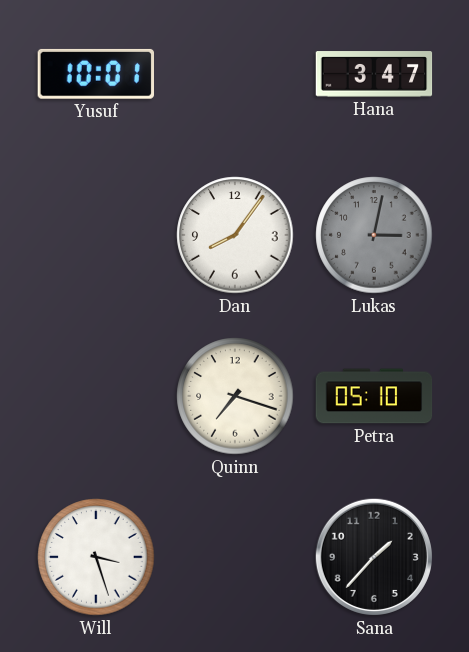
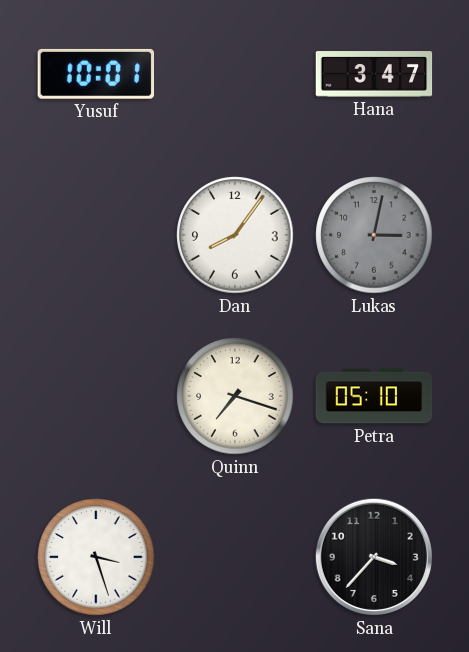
Sana: 1:37 -> 3:37
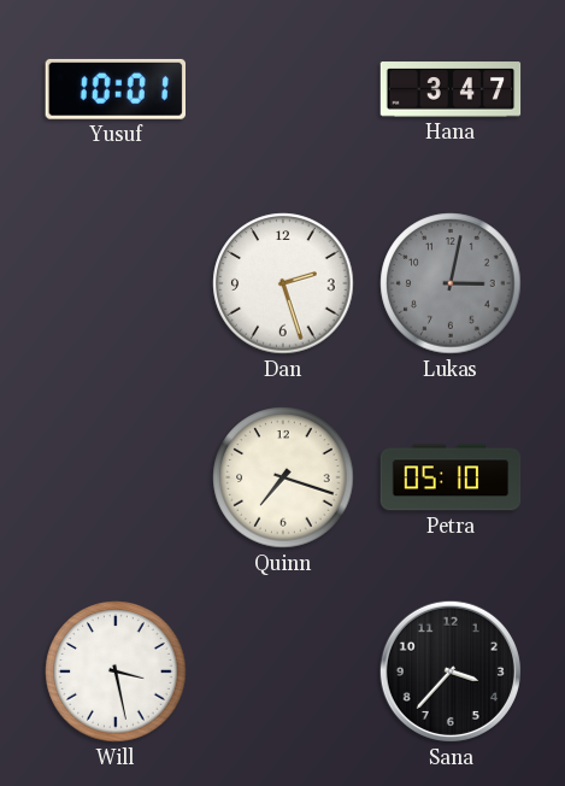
Dan: 8:06 -> 2:27
Will: 3:27 -> 3:28
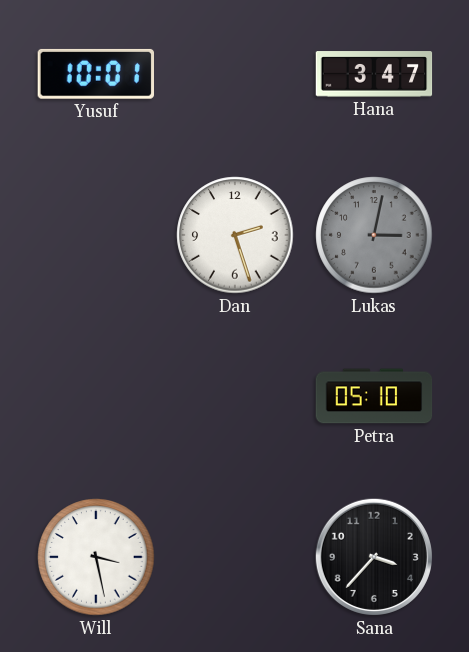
Quinn: 7:18 -> none
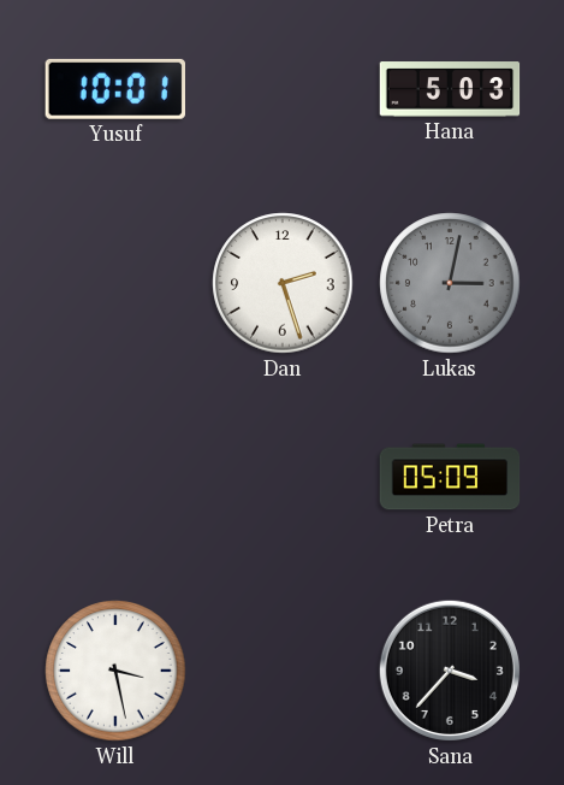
Hana: 3:47 -> 5:03
Petra: 05:10 -> 05:09
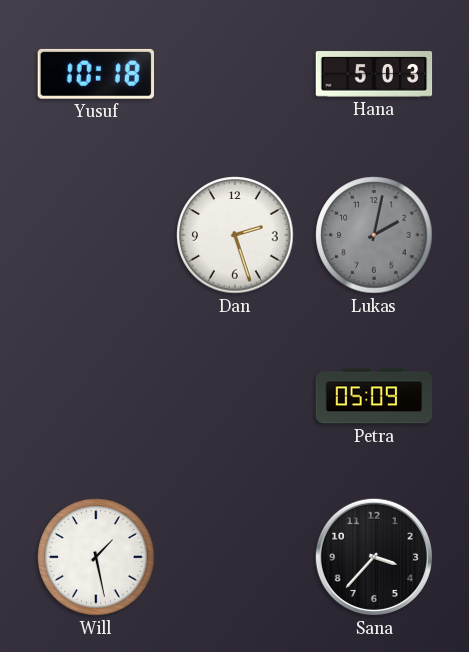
Yusuf: 10:01 -> 10:18
Lukas: 3:02 -> 2:02
Will: 3:28 -> 1:28
